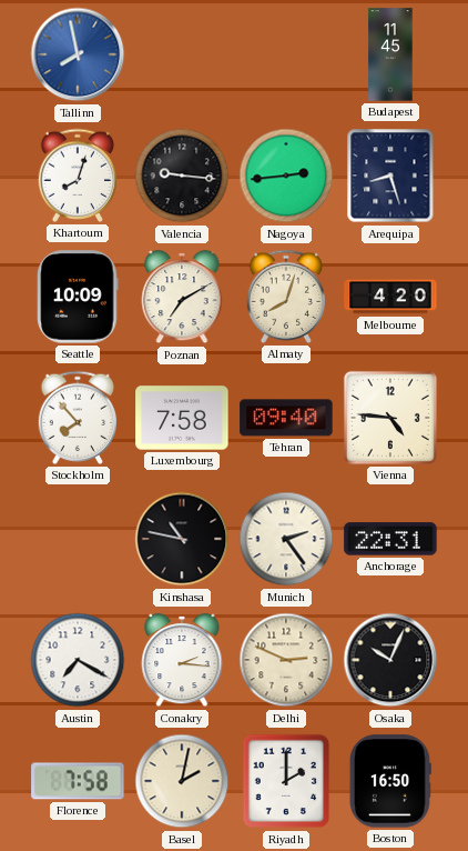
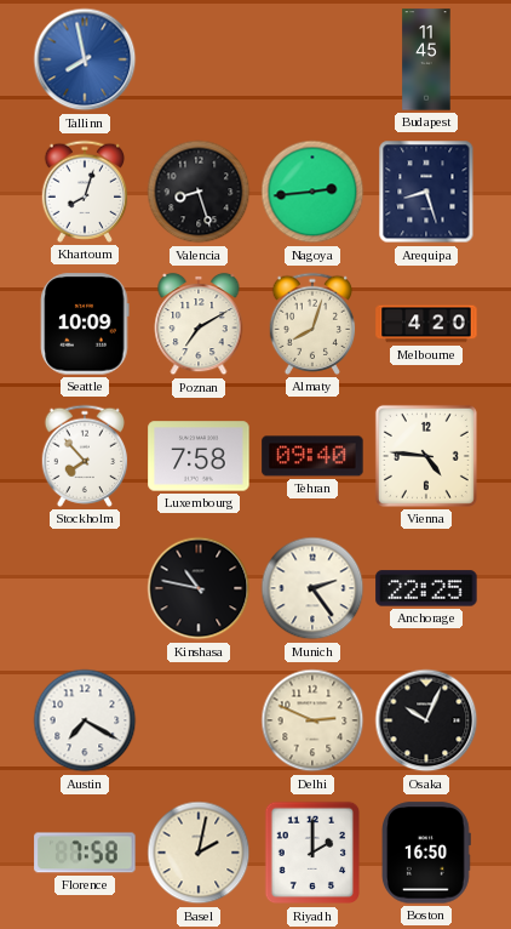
Valencia: 9:16 -> 8:27
Anchorage: 22:31 -> 22:25
Conakry: 2:16 -> none
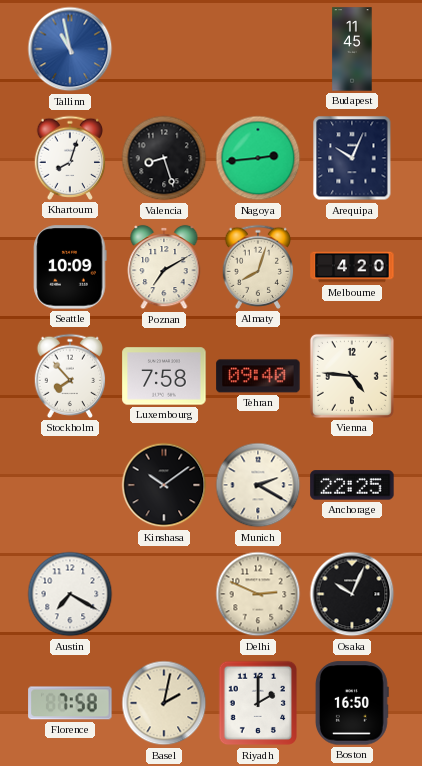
Tallinn: 7:58 -> 10:58
Arequipa: 8:27 -> 10:04
Kinshasa: 10:47 -> 10:09
Munich: 2:24 -> 2:20
